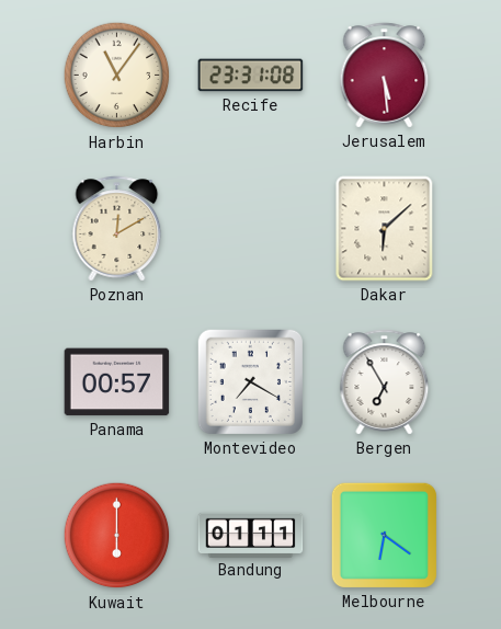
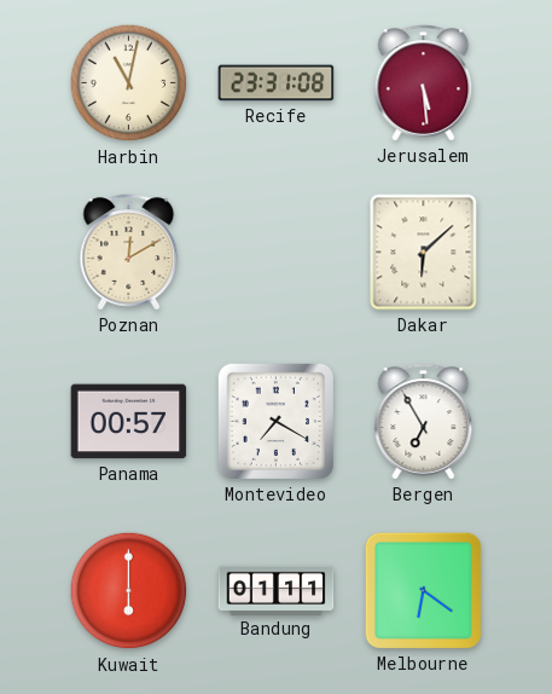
Harbin: 11:06 -> 11:02
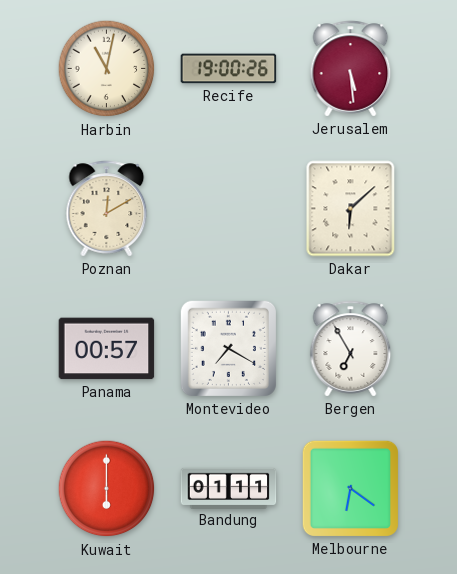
Recife: 23:31 -> 19:00
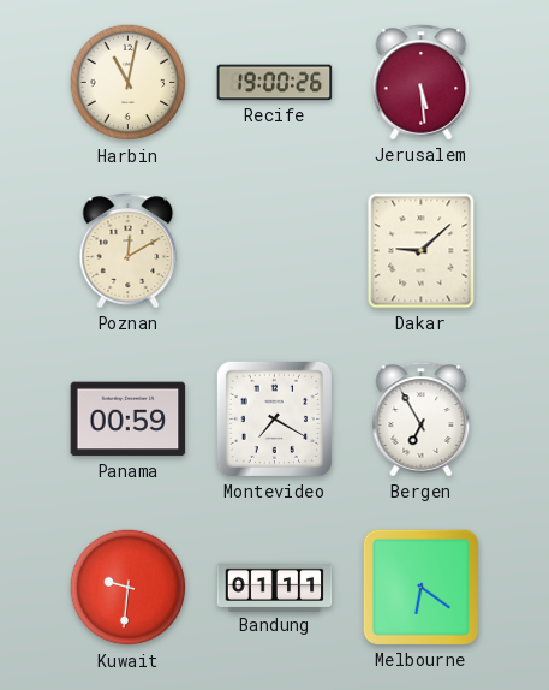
Dakar: 6:08 -> 9:08
Panama: 00:57 -> 00:59
Kuwait: 6:00 -> 9:31
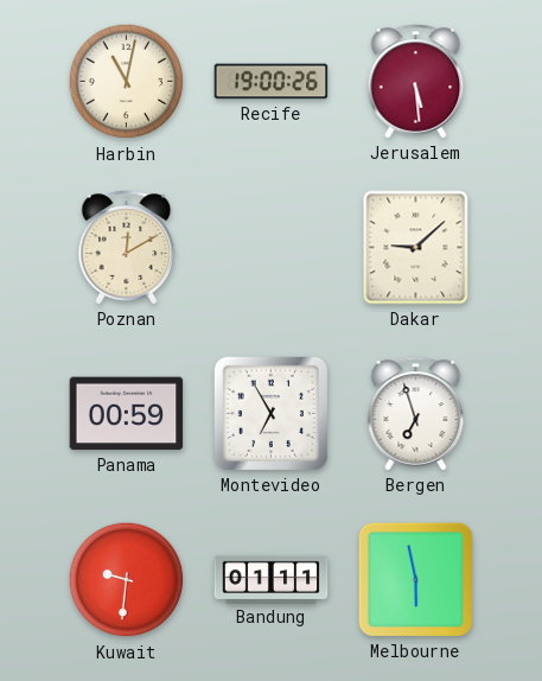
Montevideo: 7:20 -> 6:55
Bergen: 6:55 -> 6:57
Melbourne: 6:21 -> 5:58
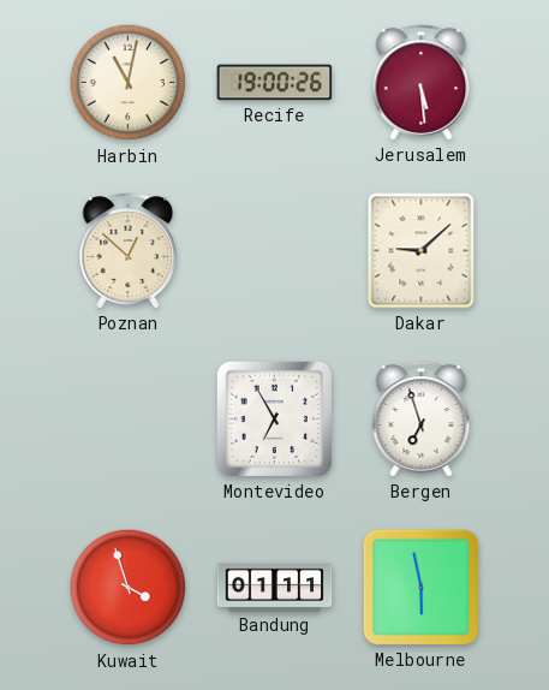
Poznan: 12:10 -> 12:52
Panama: 00:59 -> none
Kuwait: 9:31 -> 3:57
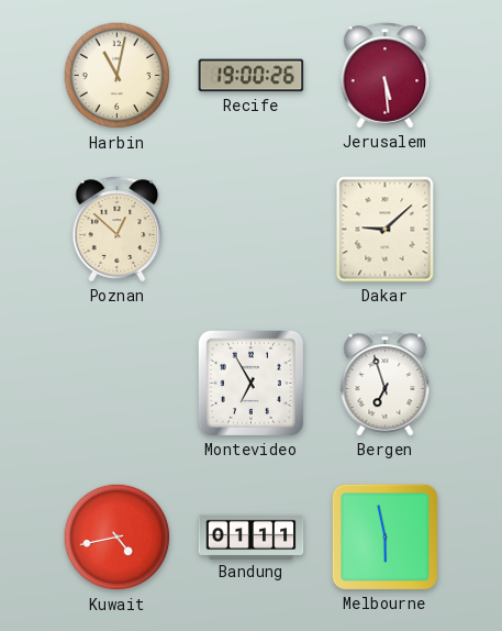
Kuwait: 3:57 -> 4:43
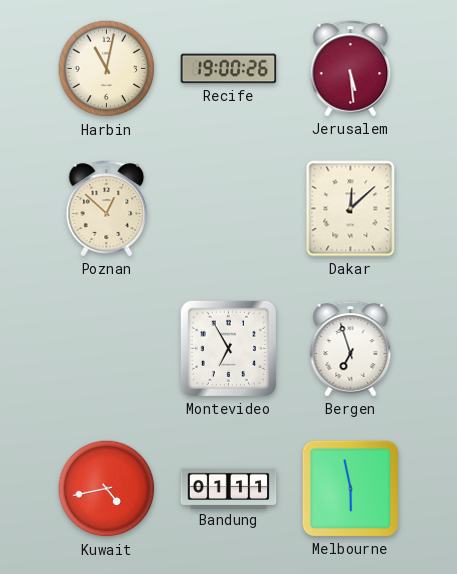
Dakar: 9:08 -> 12:08
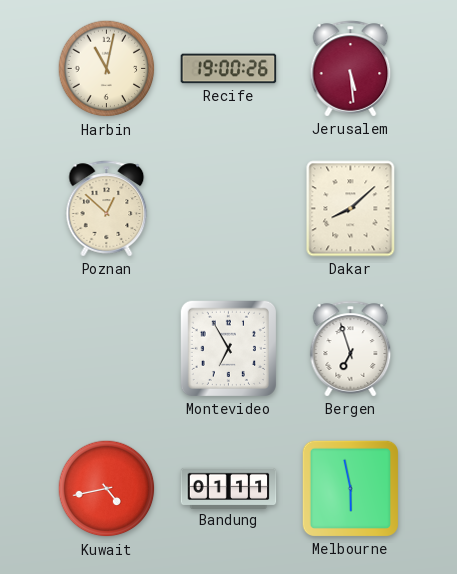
Dakar: 12:08 -> 8:08
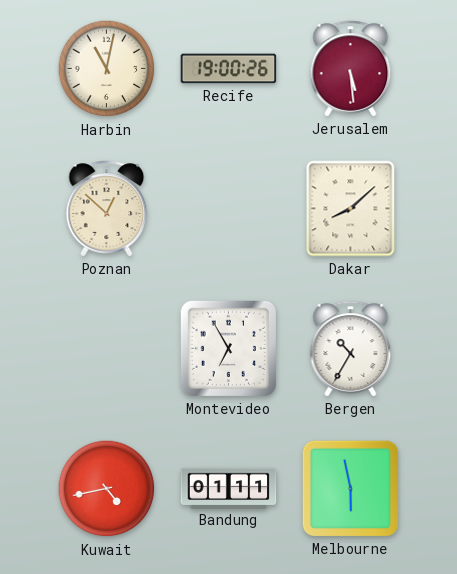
Bergen: 6:57 -> 10:35
